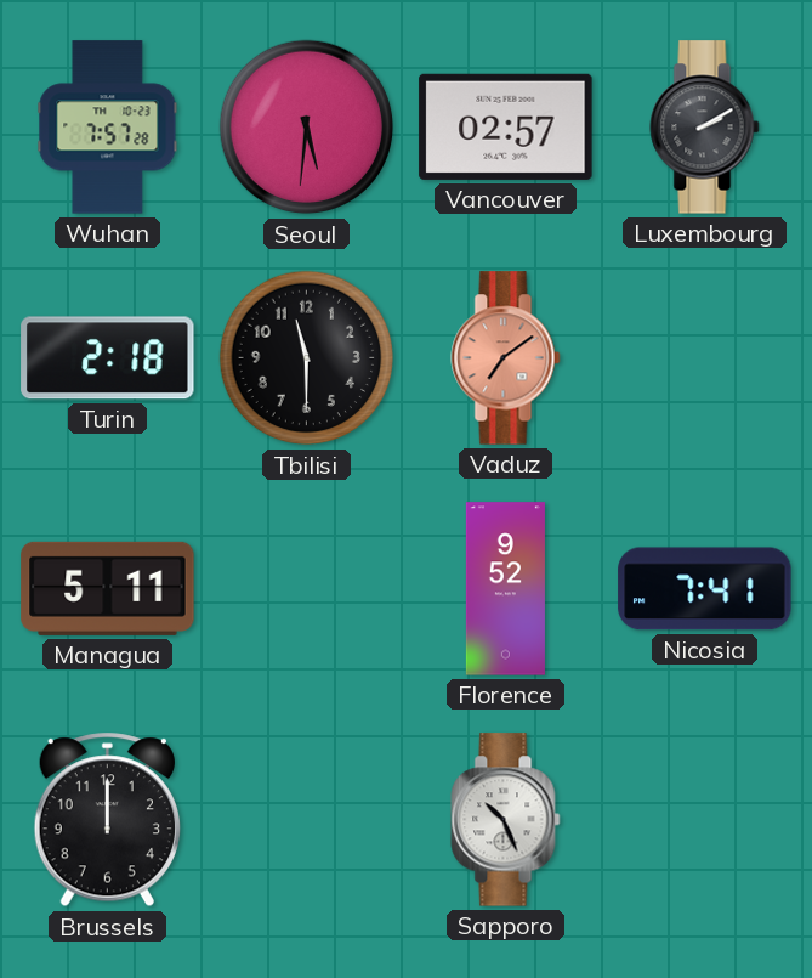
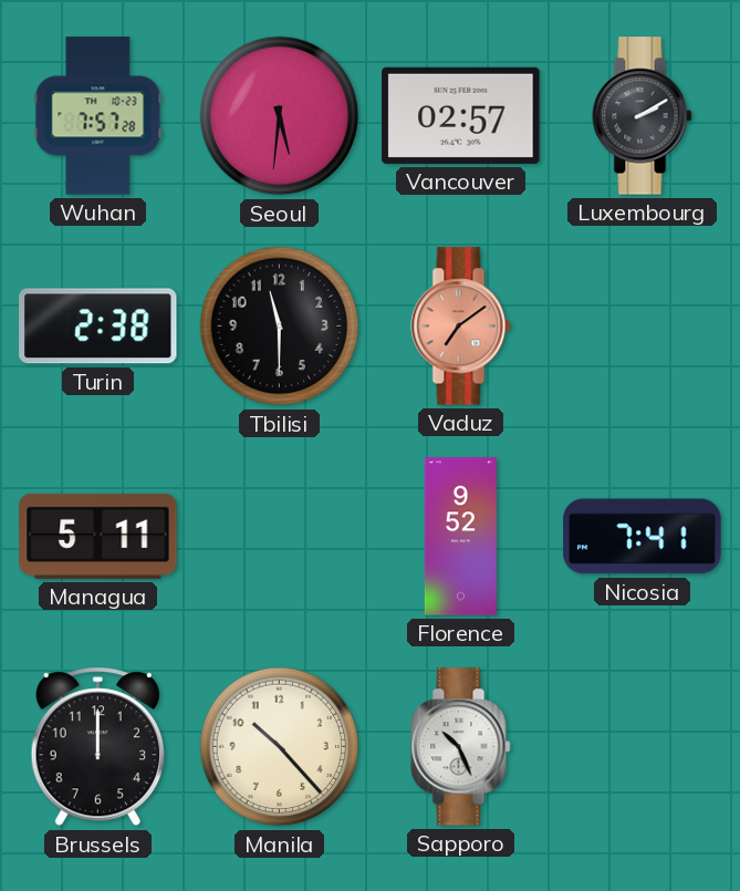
Turin: 2:18 -> 2:38
Manila: none -> 10:23
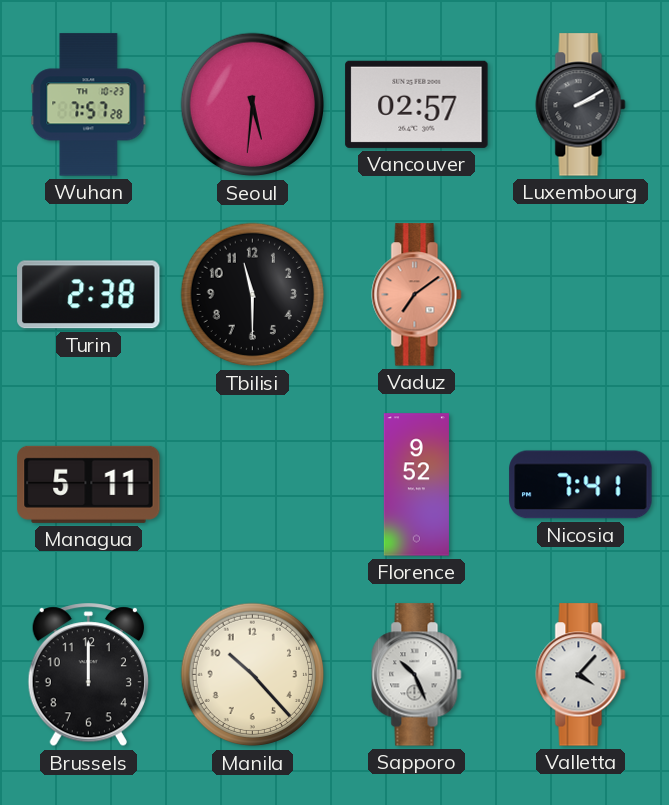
Valletta: none -> 4:07
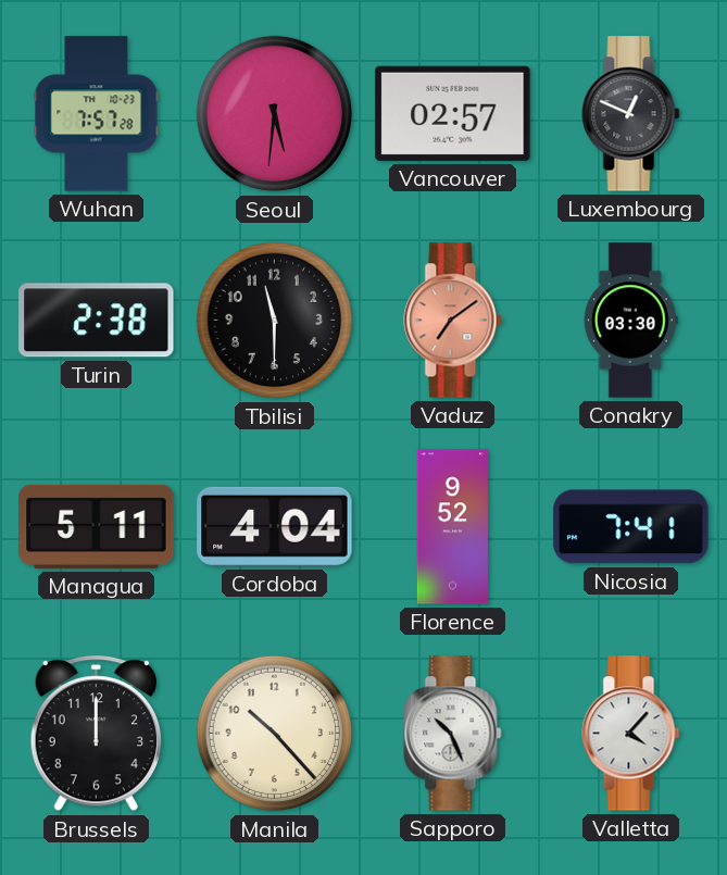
Luxembourg: 2:10 -> 12:49
Conakry: none -> 03:30
Cordoba: none -> 4:04
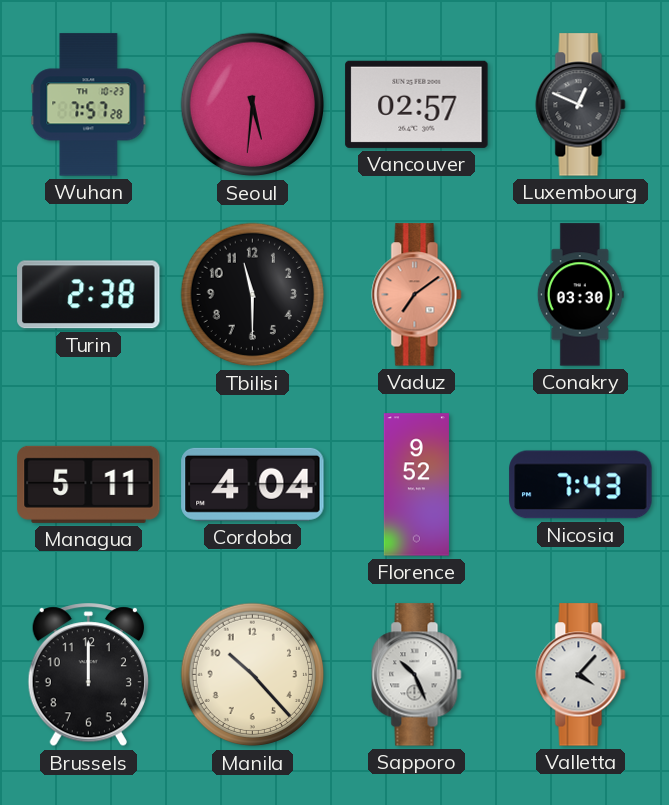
Nicosia: 7:41 -> 7:43
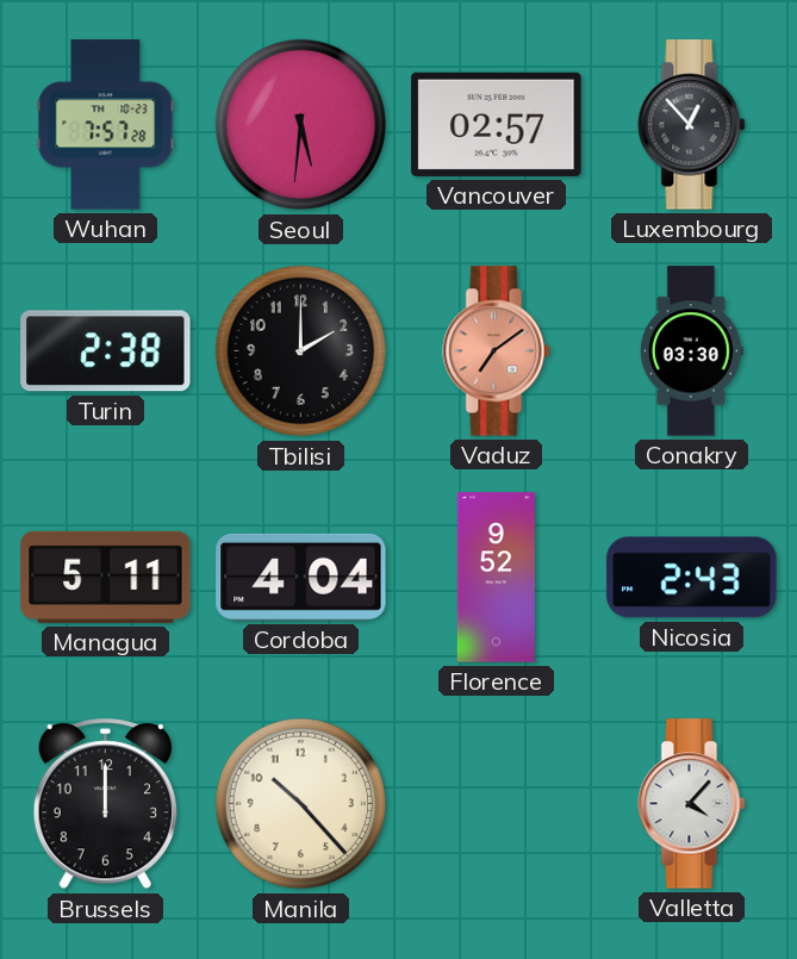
Luxembourg: 12:49 -> 12:53
Tbilisi: 11:30 -> 2:00
Nicosia: 7:43 -> 2:43
Sapporo: 10:26 -> none
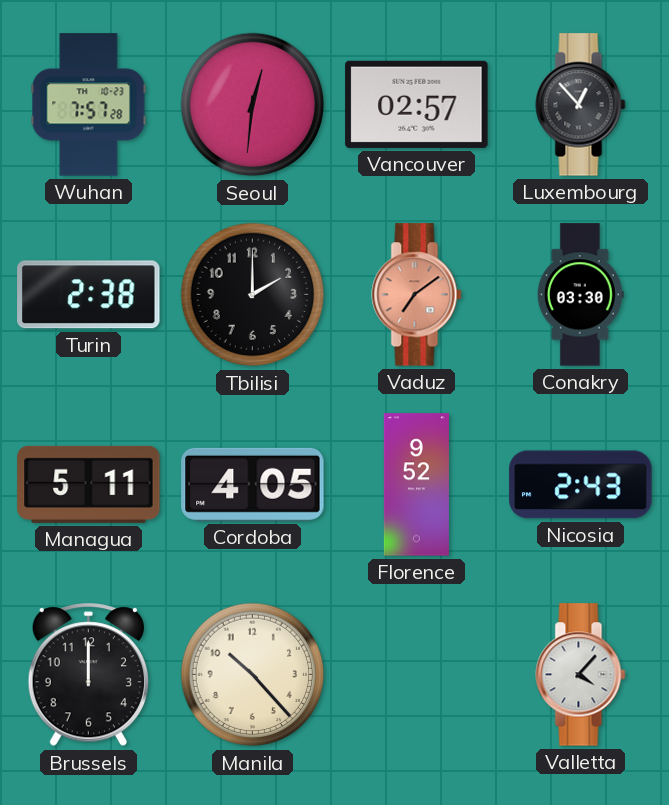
Seoul: 5:31 -> 12:31
Cordoba: 4:04 -> 4:05
